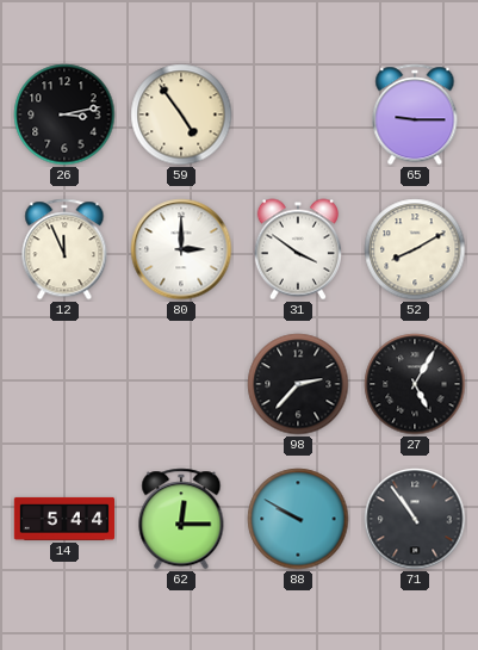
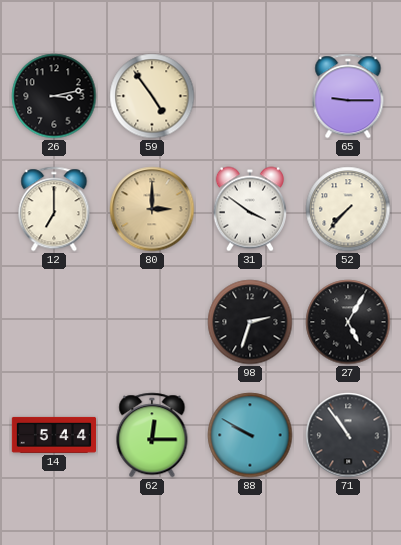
12: 11:56 -> 7:00
80 dial: white -> champagne
52: 8:10 -> 7:37
98: 2:37 -> 2:33
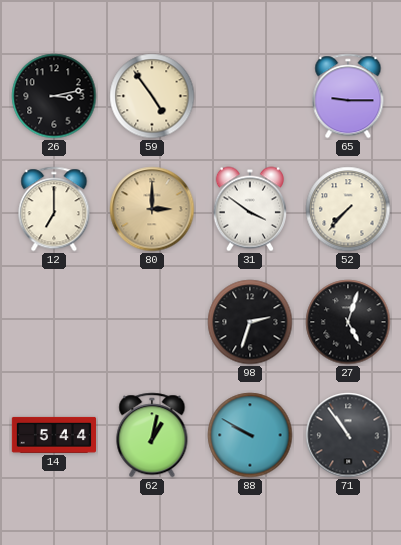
27: 5:05 -> 5:03
62: 12:15 -> 1:02
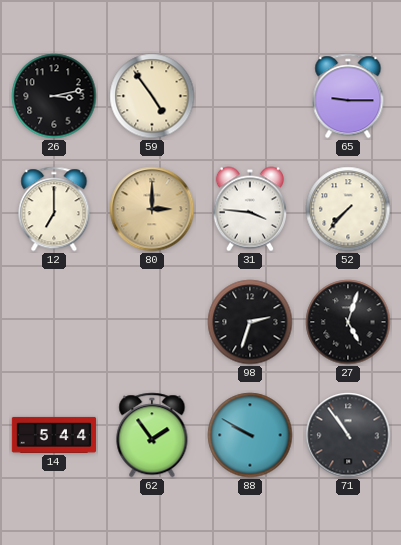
31: 3:51 -> 3:46
62: 1:02 -> 1:54
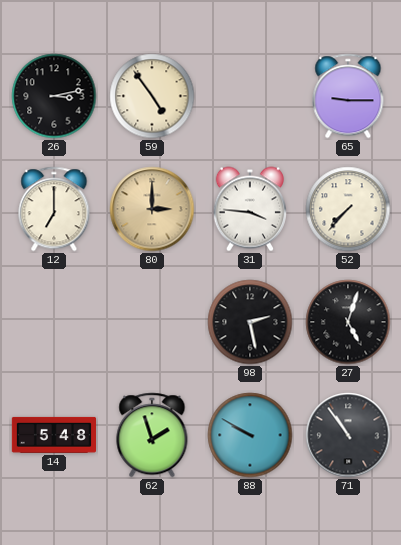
98: 2:33 -> 2:28
14: 5:44 -> 5:48
62: 1:54 -> 1:57
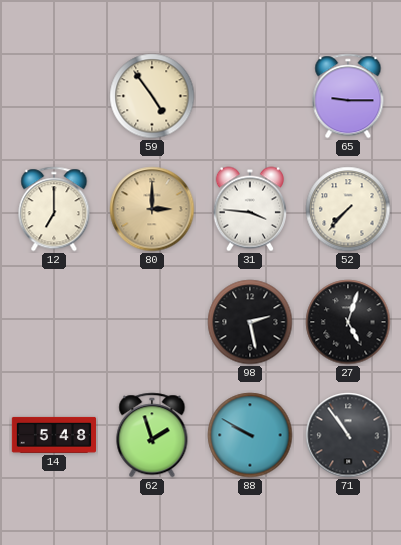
26: 3:13 -> none
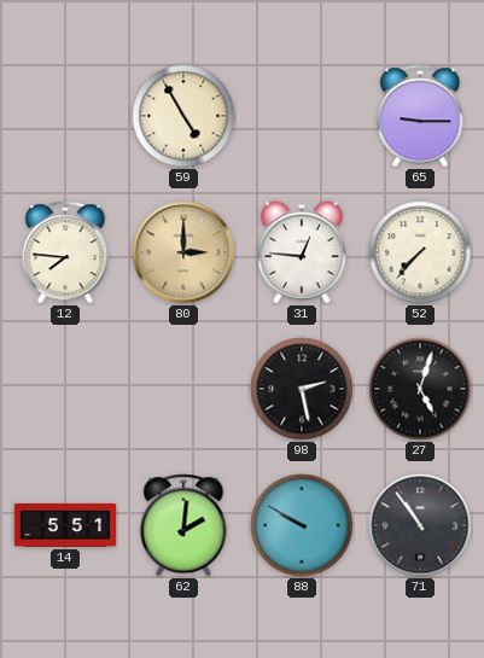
59: 4:54 -> 4:55
12: 7:00 -> 7:46
31: 3:46 -> 12:46
14: 5:48 -> 5:51
62: 1:57 -> 2:01
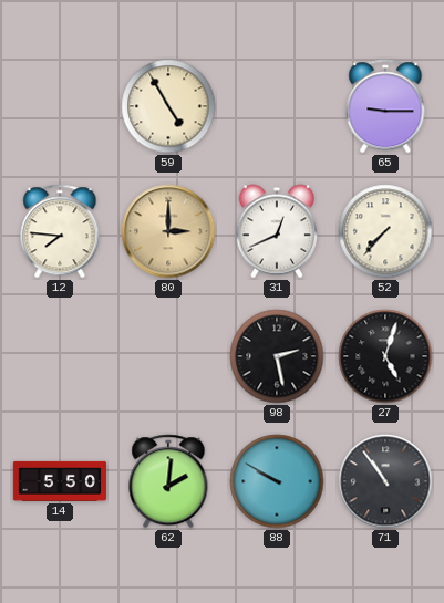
31: 12:46 -> 12:41
14: 5:51 -> 5:50
